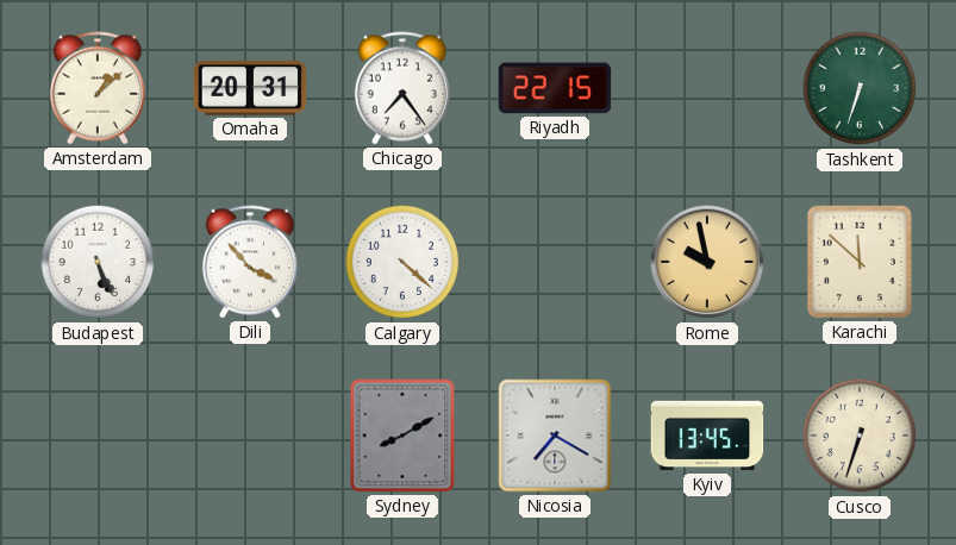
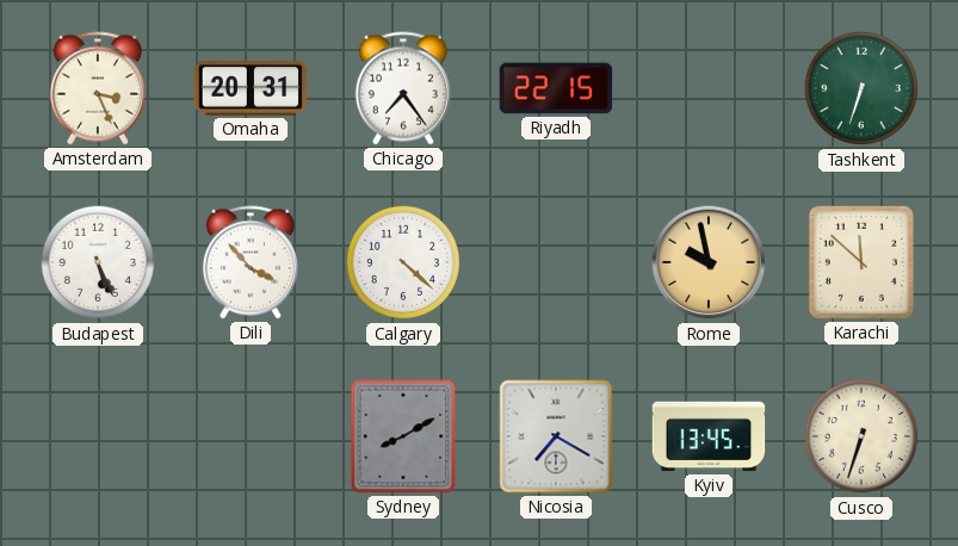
Amsterdam: 1:08 -> 3:26
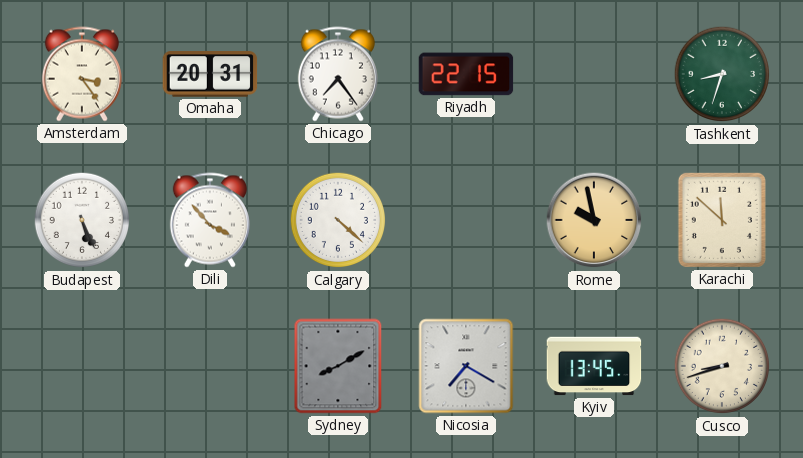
Amsterdam: 3:26 -> 3:24
Tashkent: 6:33 -> 8:33
Cusco: 6:33 -> 8:42
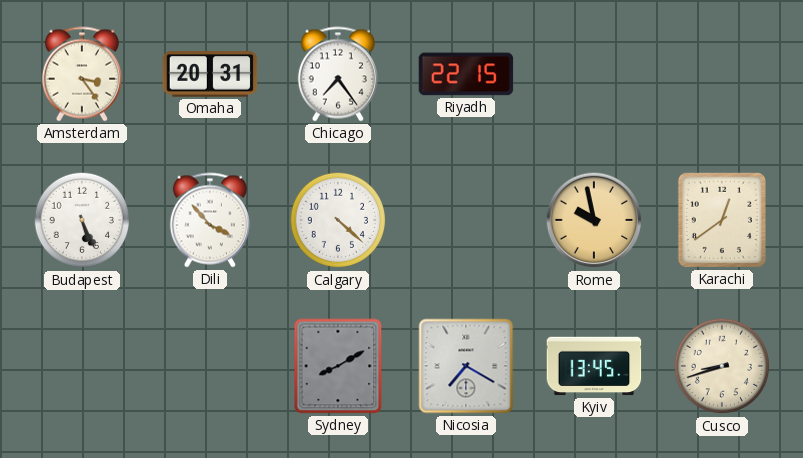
Tashkent: 8:33 -> none
Karachi: 11:52 -> 12:39
